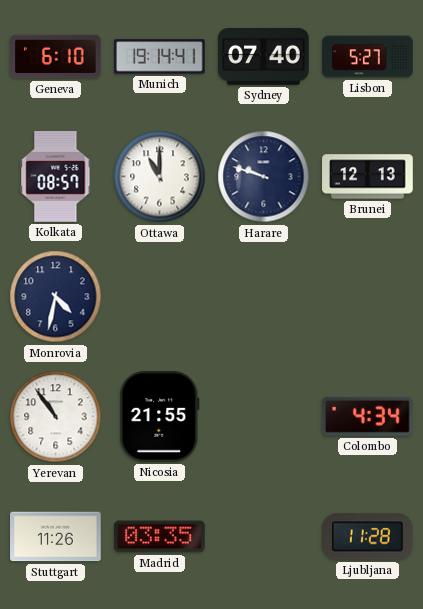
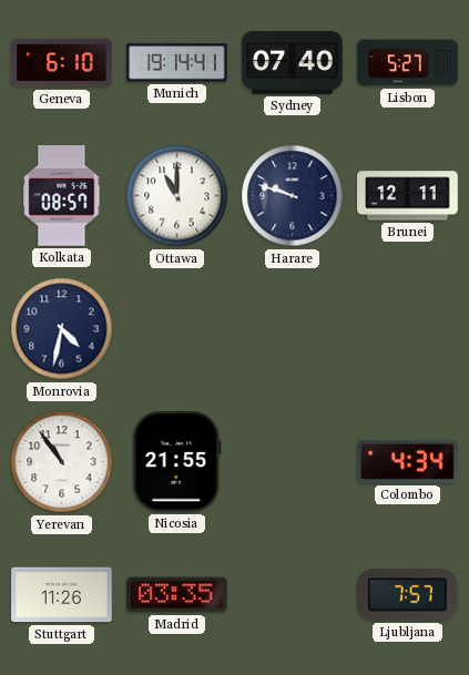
Brunei: 12:13 -> 12:11
Ljubljana: 11:28 -> 7:57
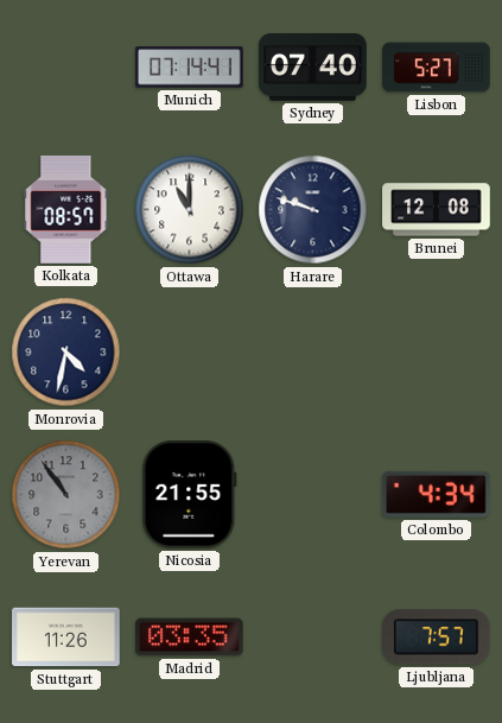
Geneva: 6:10 -> none
Munich: 19:14 -> 07:14
Brunei: 12:11 -> 12:08
Yerevan dial: white -> grey
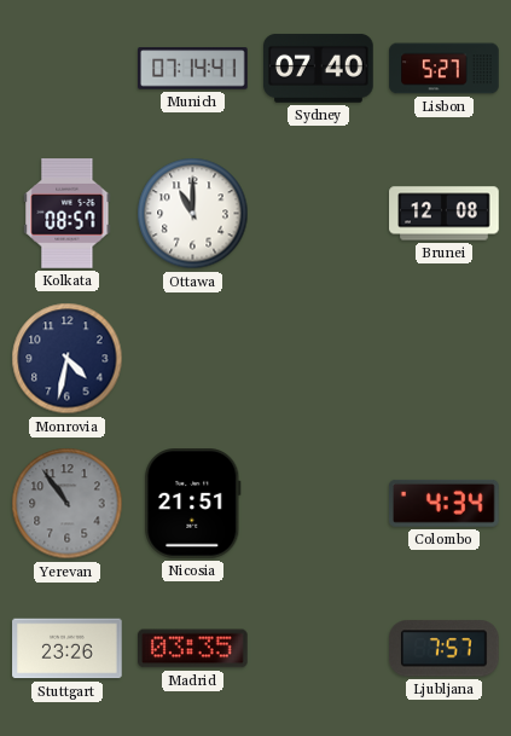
Harare: 9:48 -> none
Nicosia: 21:55 -> 21:51
Stuttgart: 11:26 -> 23:26
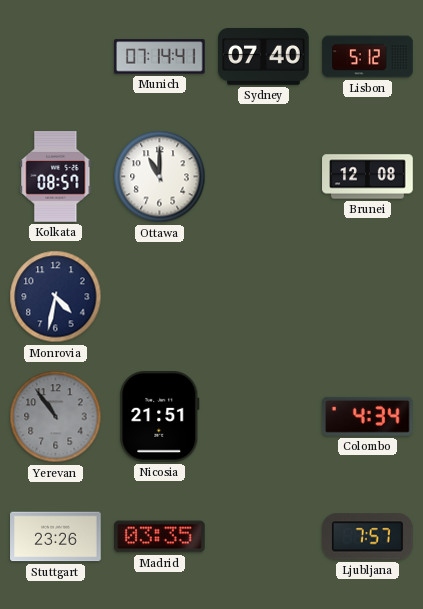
Lisbon: 5:27 -> 5:12
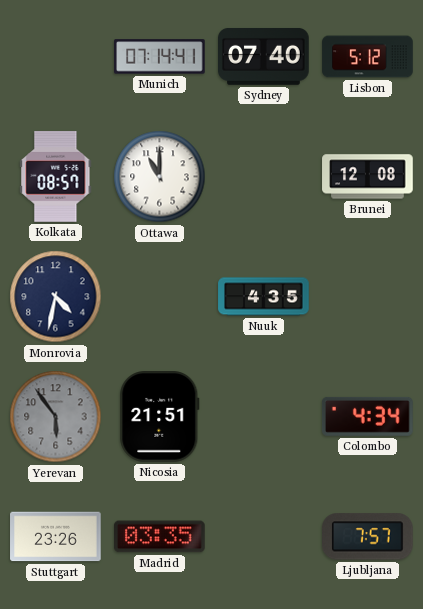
Nuuk: none -> 4:35
Yerevan: 10:54 -> 5:54
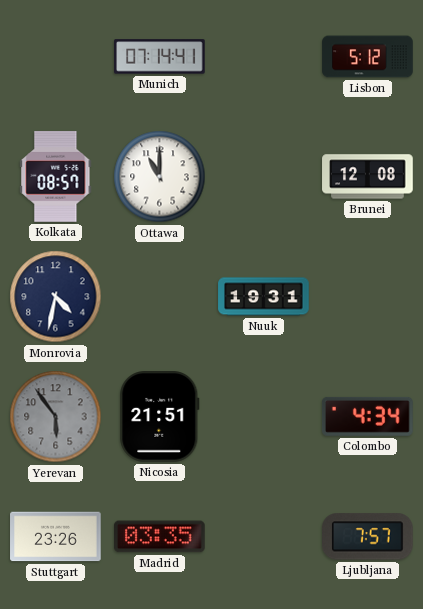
Sydney: 07:40 -> none
Nuuk: 4:35 -> 19:31
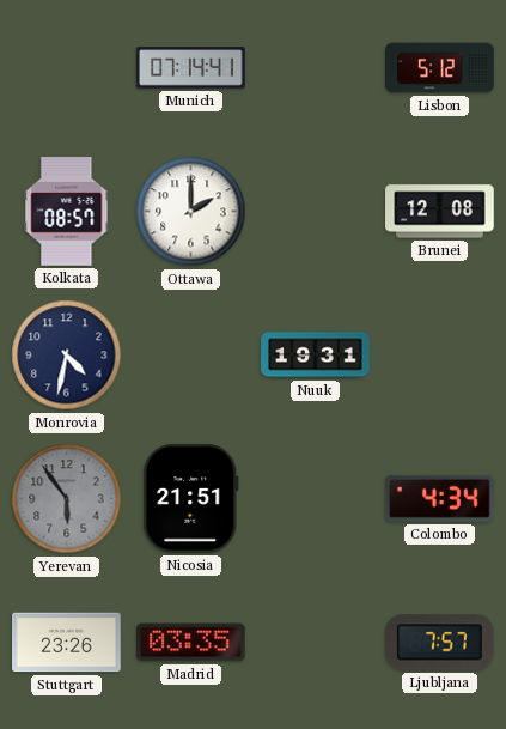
Ottawa: 11:00 -> 2:00
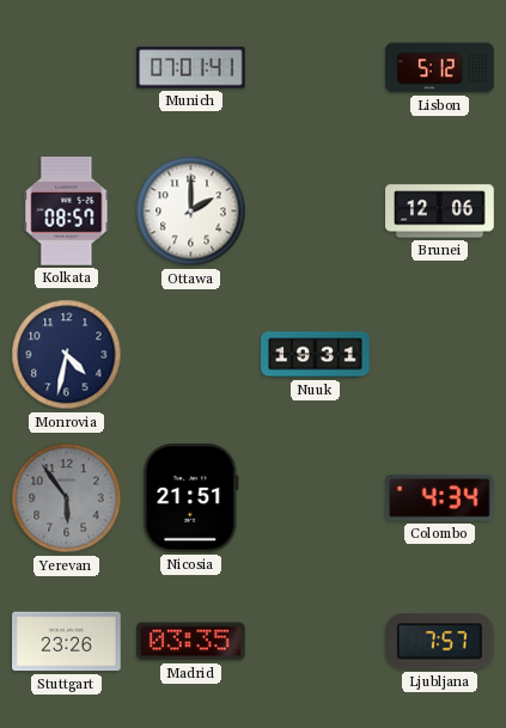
Munich: 07:14 -> 07:01
Brunei: 12:08 -> 12:06
